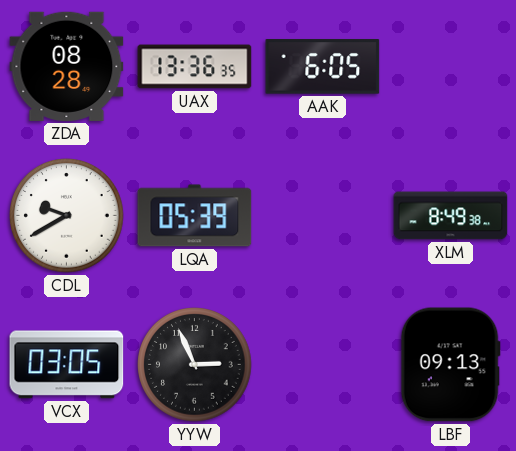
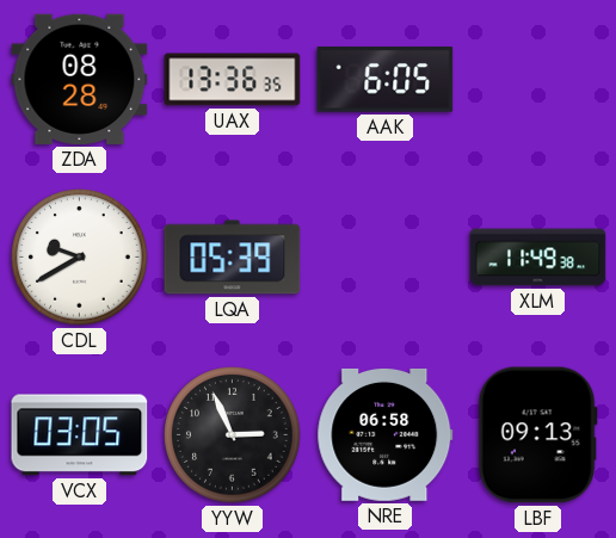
XLM: 8:49 -> 11:49
NRE: none -> 06:58
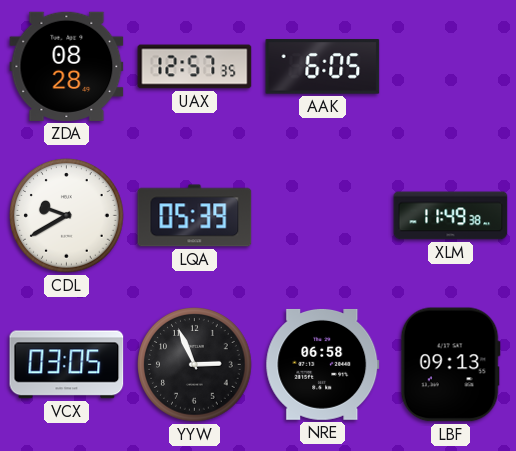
UAX: 13:36 -> 12:57
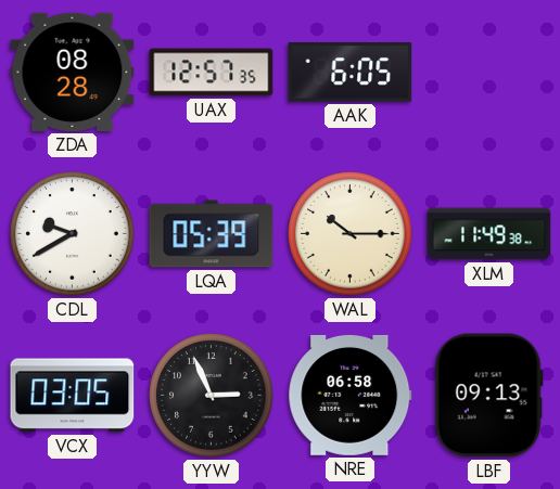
WAL: none -> 10:15
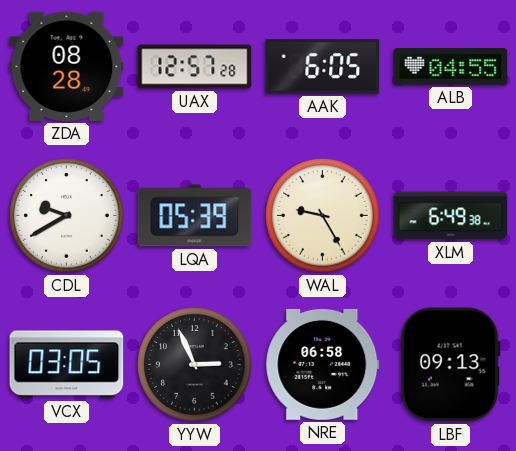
UAX: 12:57:35 -> 12:57:28
ALB: none -> 04:55
WAL: 10:15 -> 9:25
XLM: 11:49 -> 6:49
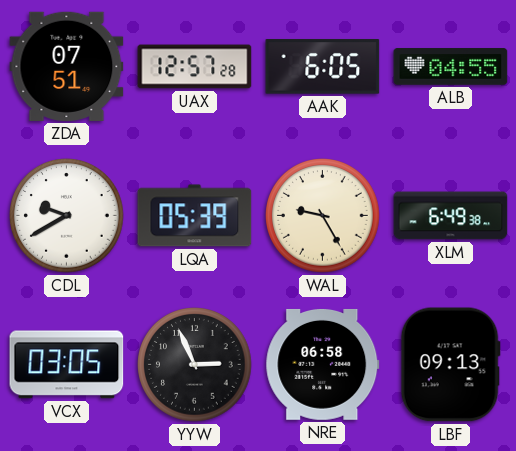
ZDA: 08:28 -> 07:51
